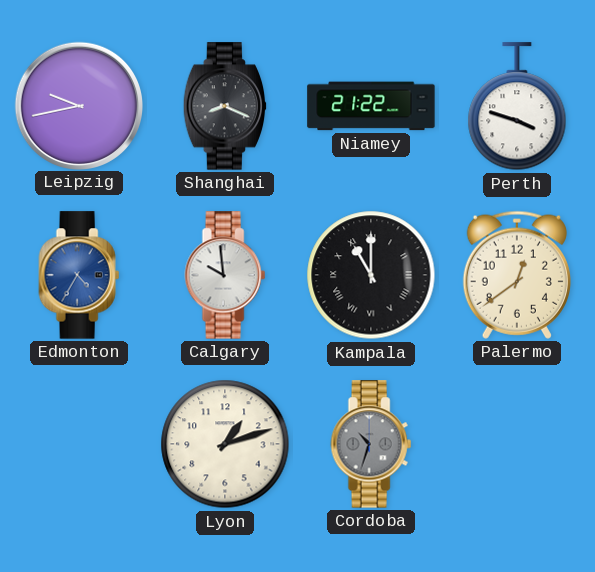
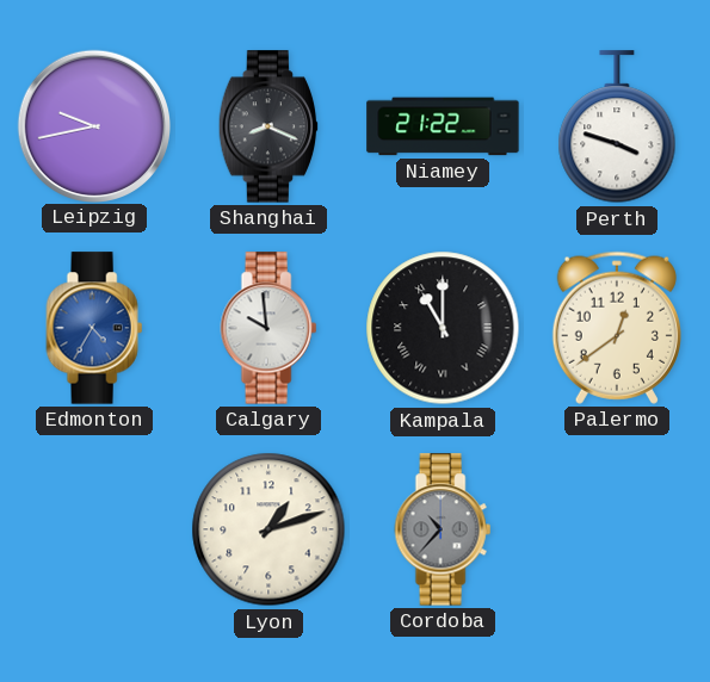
Cordoba: 10:33 -> 10:37
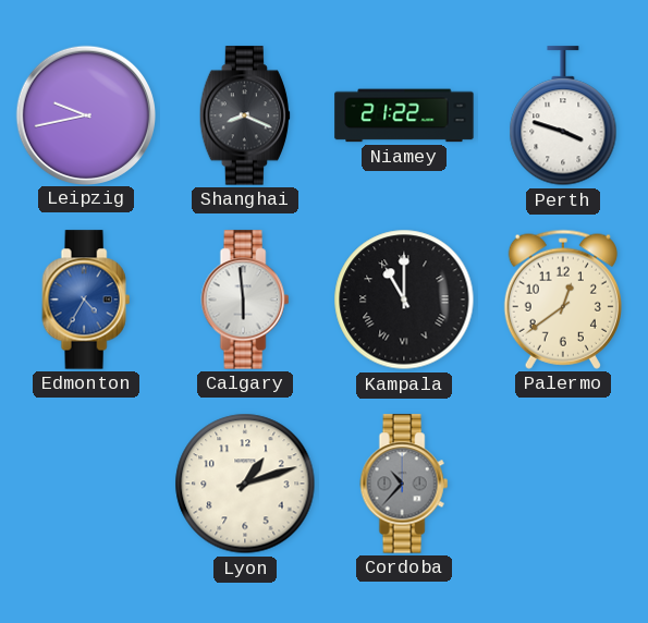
Calgary: 9:59 -> 5:59
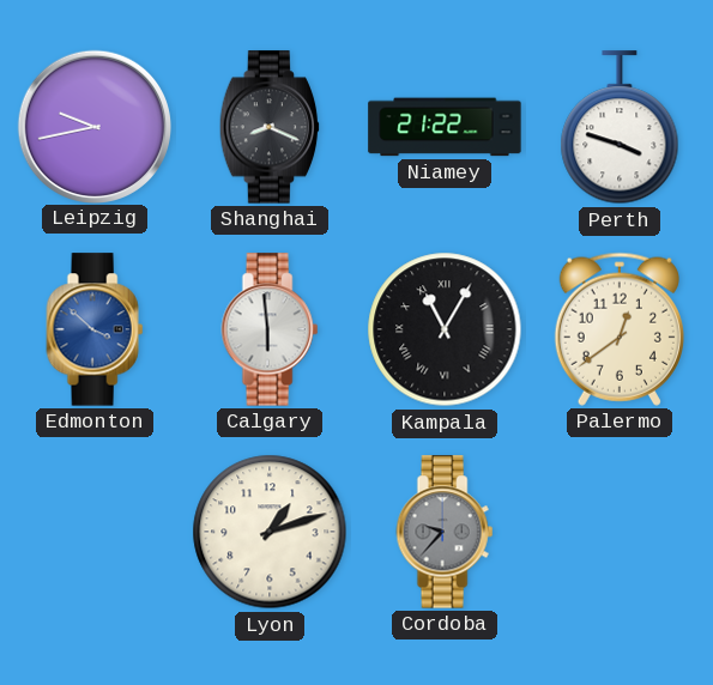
Edmonton: 4:35 -> 3:52
Kampala: 11:00 -> 11:05
Cordoba: 10:37 -> 9:37
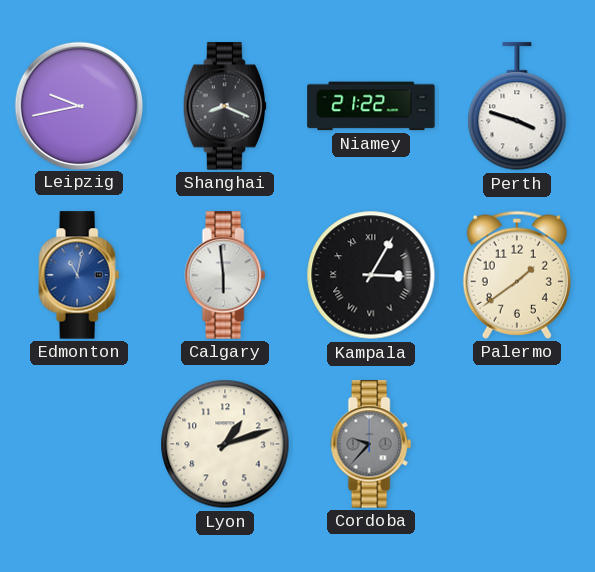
Edmonton: 3:52 -> 11:02
Kampala: 11:05 -> 3:05
Palermo: 12:39 -> 1:39
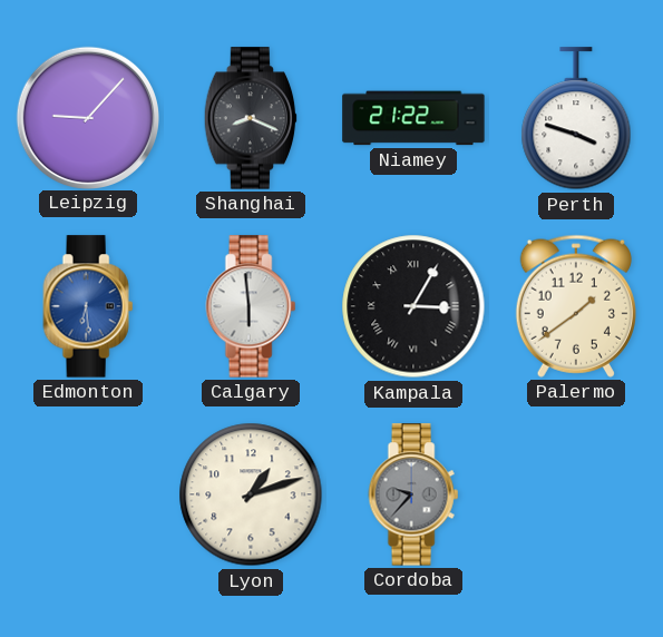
Leipzig: 9:43 -> 9:07
Edmonton: 11:02 -> 6:29
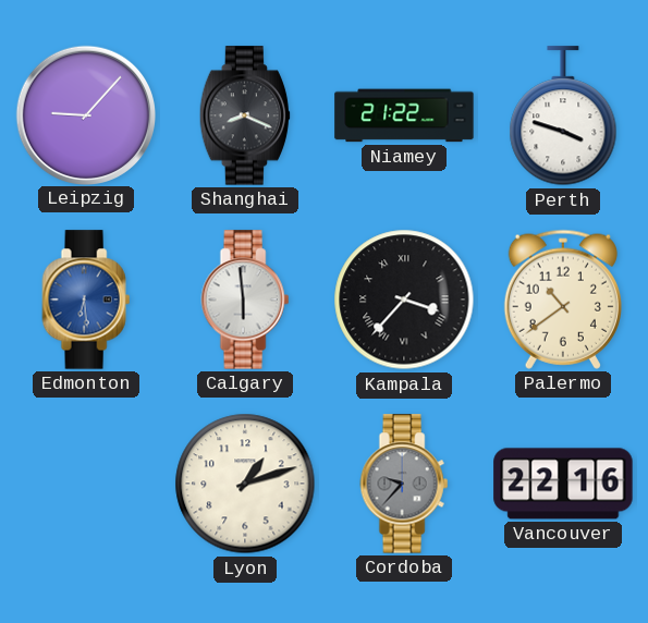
Kampala: 3:05 -> 3:37
Palermo: 1:39 -> 10:39
Vancouver: none -> 22:16
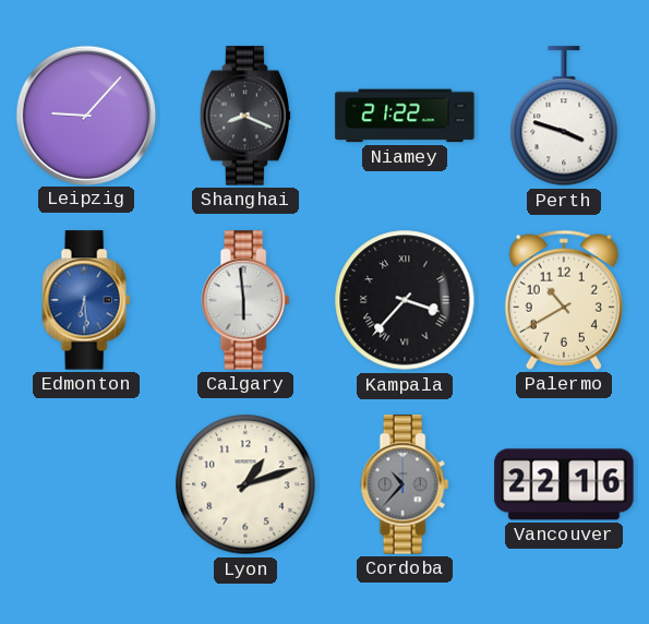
Palermo: 10:39 -> 10:40
Cordoba: 9:37 -> 10:37
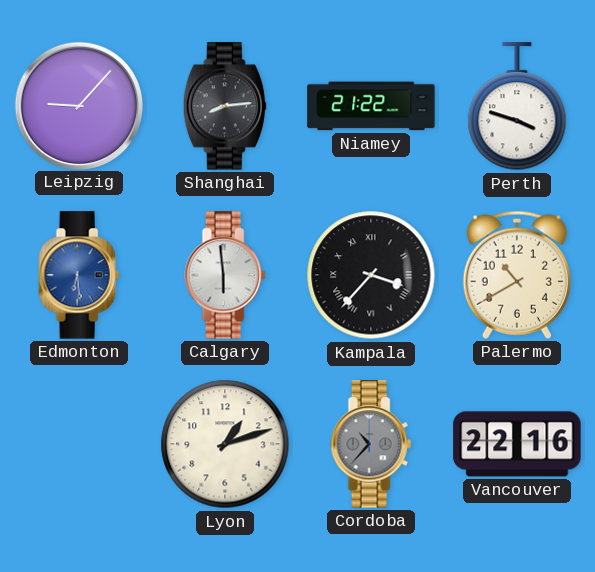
Shanghai: 8:19 -> 8:14
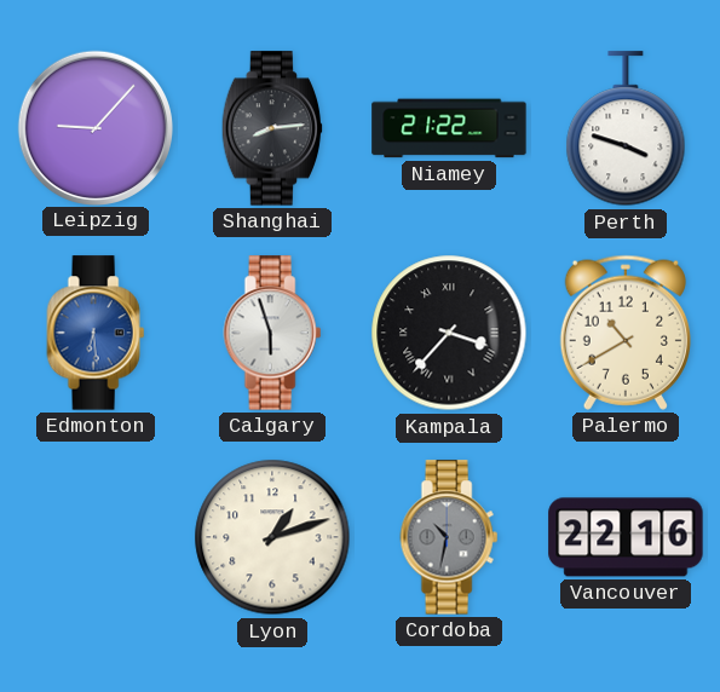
Calgary: 5:59 -> 5:57
Cordoba: 10:37 -> 10:32
